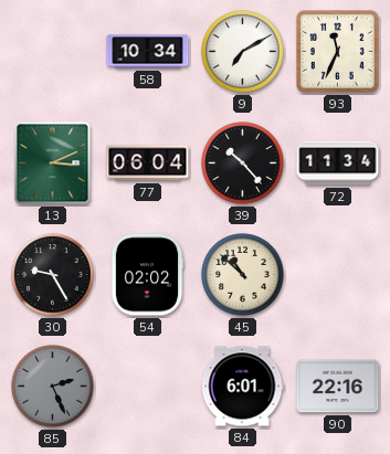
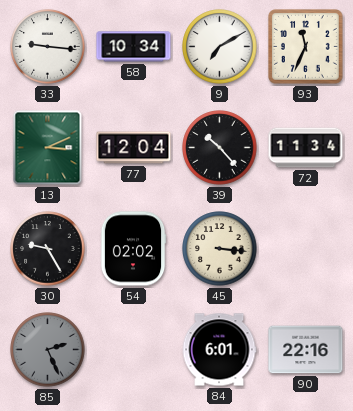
33: none -> 9:16
77: 06:04 -> 12:04
45: 10:52 -> 3:16
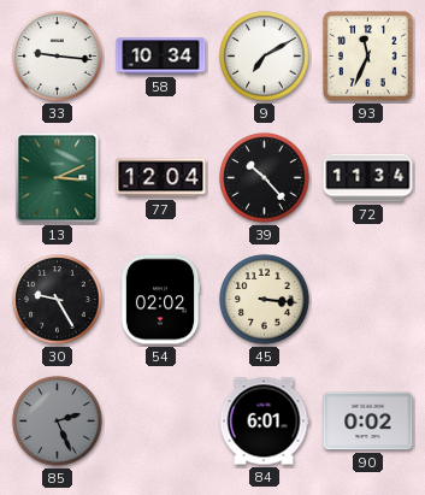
90: 22:16 -> 0:02
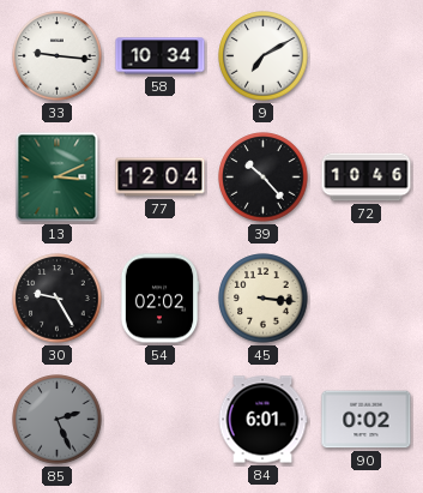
93: 11:34 -> none
72: 11:34 -> 10:46
